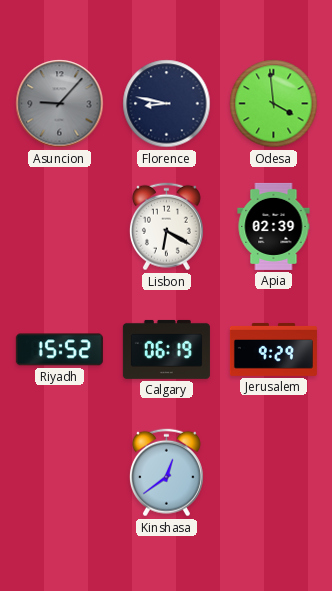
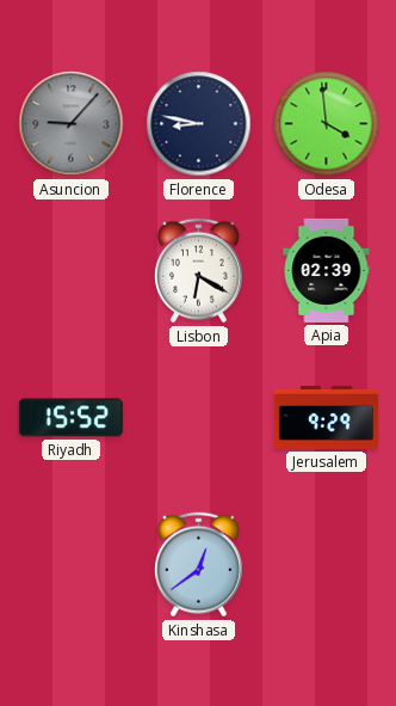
Calgary: 06:19 -> none
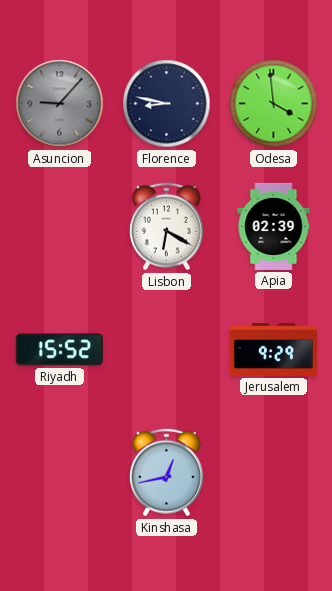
Kinshasa: 12:39 -> 12:43
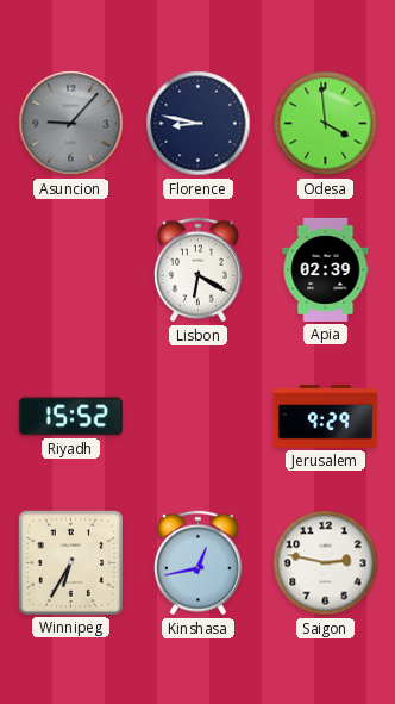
Winnipeg: none -> 6:35
Saigon: none -> 2:47
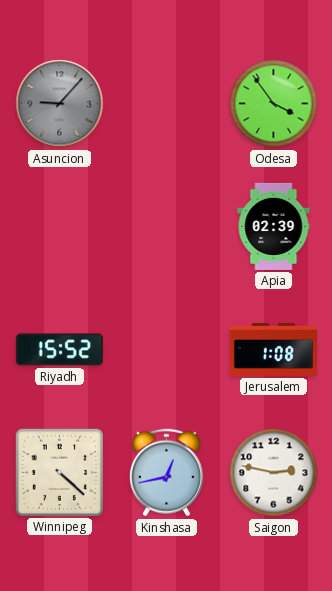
Florence: 8:47 -> none
Odesa: 3:59 -> 3:54
Lisbon: 6:20 -> none
Jerusalem: 9:29 -> 1:08
Winnipeg: 6:35 -> 4:22
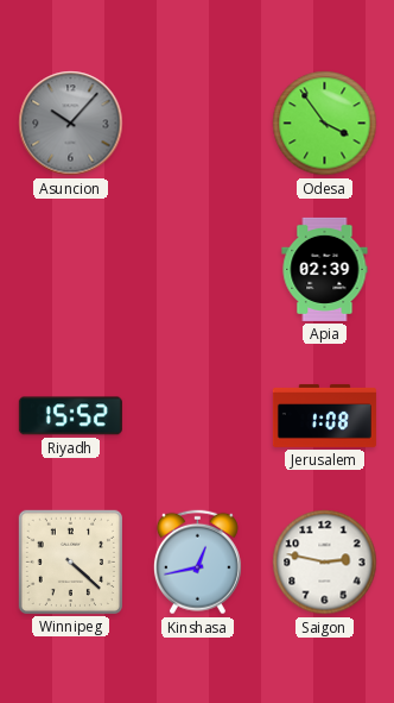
Asuncion: 9:07 -> 10:07
